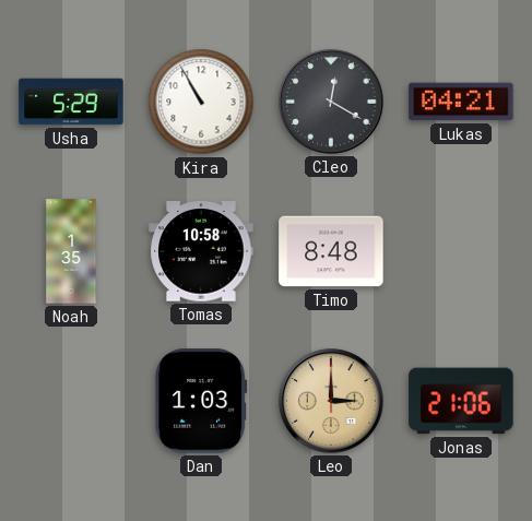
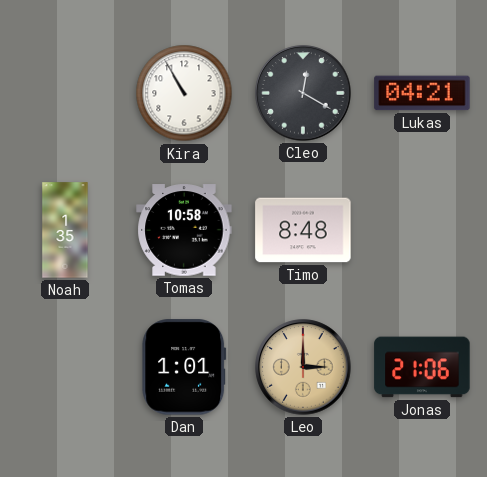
Usha: 5:29 -> none
Dan: 1:03 -> 1:01
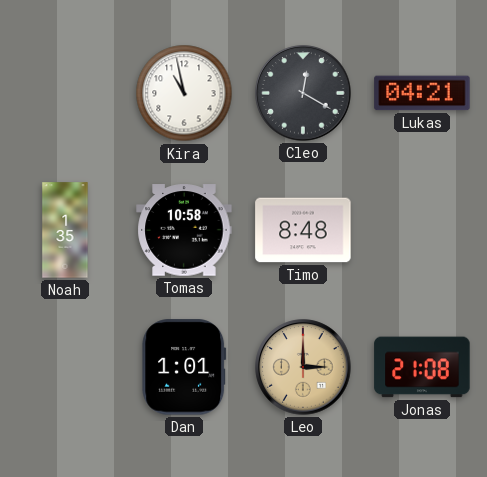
Kira: 10:55 -> 10:58
Jonas: 21:06 -> 21:08
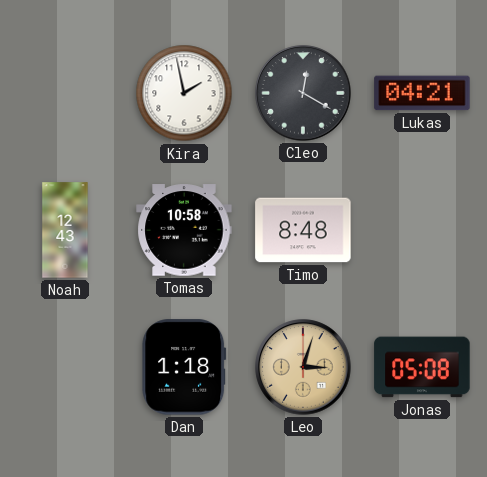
Kira: 10:58 -> 1:58
Noah: 1:35 -> 12:43
Dan: 1:01 -> 1:18
Leo: 3:00 -> 3:03
Jonas: 21:08 -> 05:08
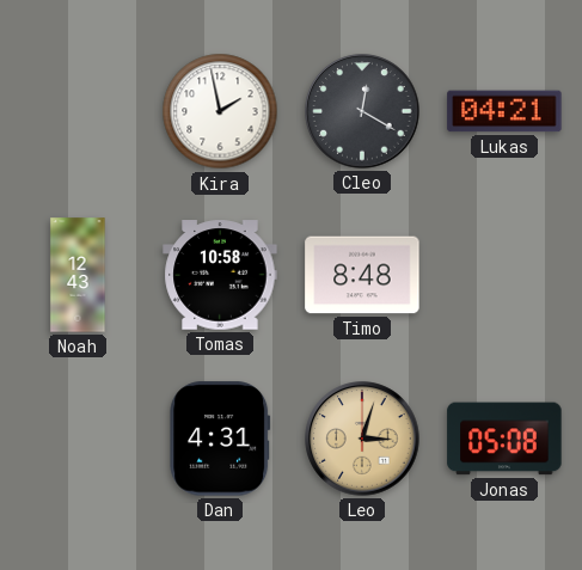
Dan: 1:18 -> 4:31
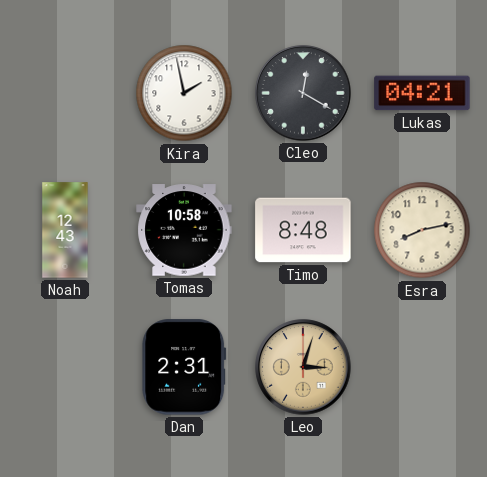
Esra: none -> 8:13
Dan: 4:31 -> 2:31
Jonas: 05:08 -> none
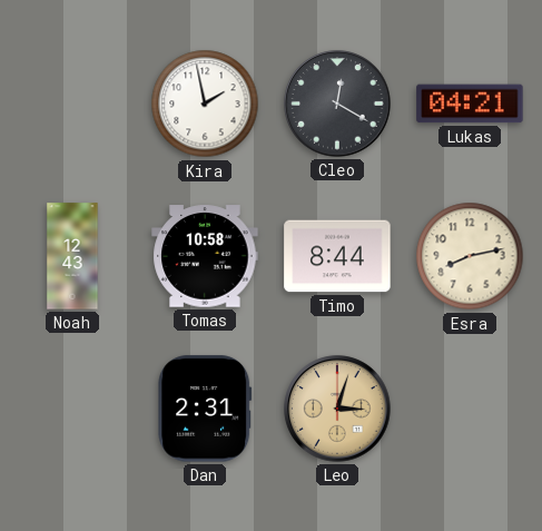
Timo: 8:48 -> 8:44
